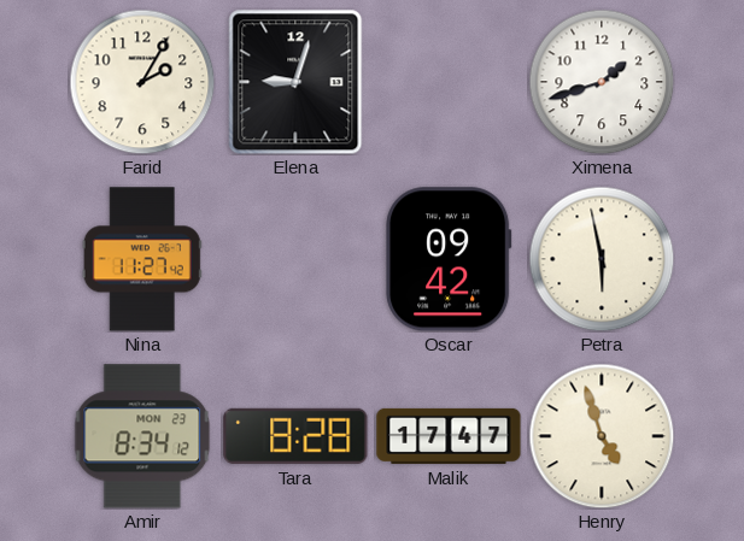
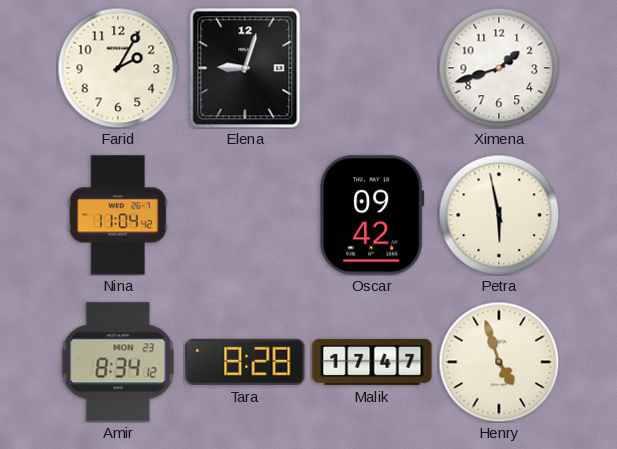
Nina: 11:27 -> 11:04
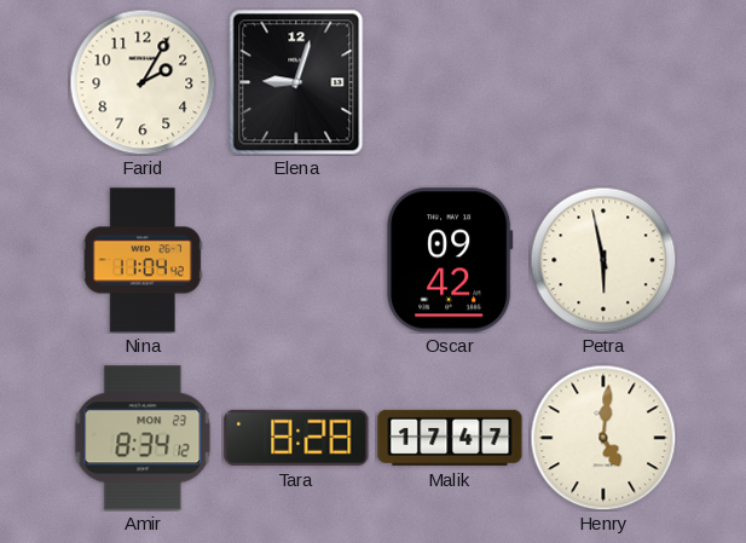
Ximena: 1:42 -> none
Henry: 4:57 -> 5:01
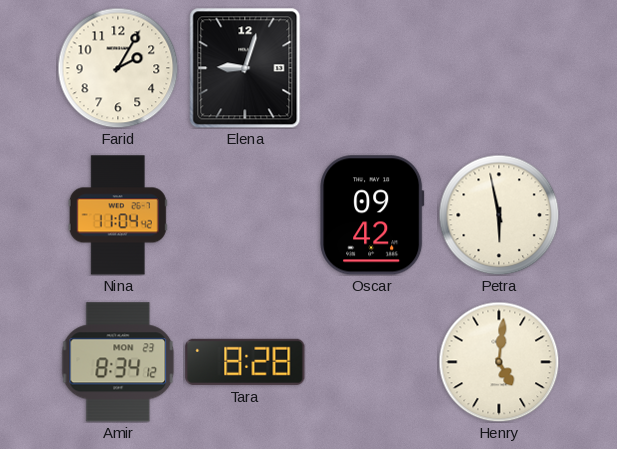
Malik: 17:47 -> none
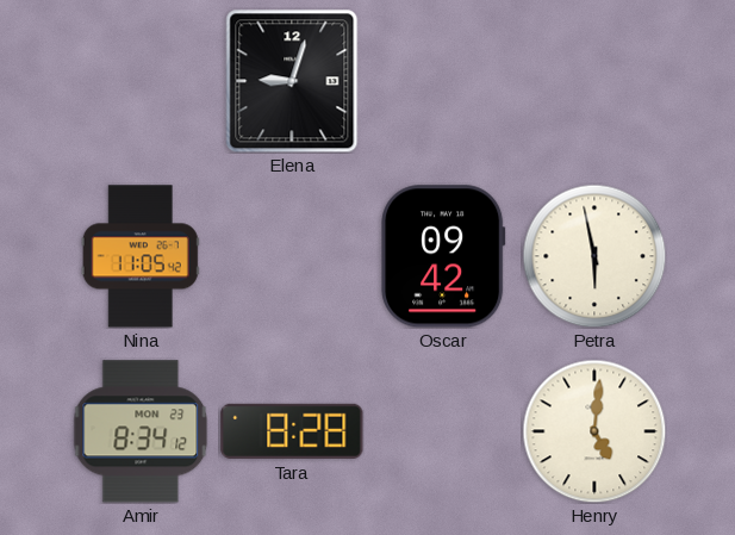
Farid: 2:05 -> none
Nina: 11:04 -> 11:05
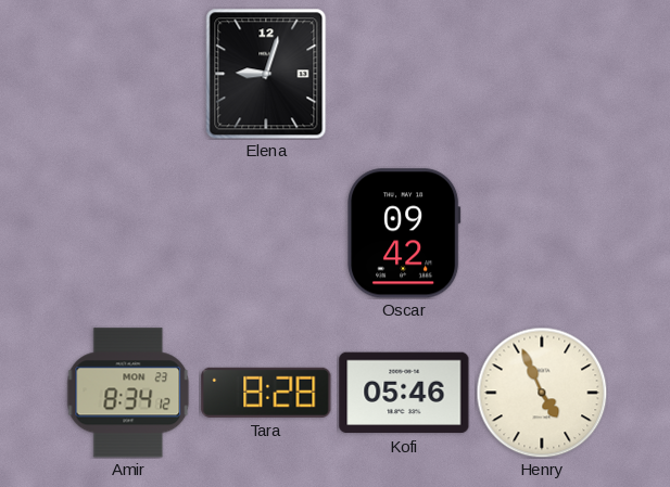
Nina: 11:05 -> none
Petra: 5:58 -> none
Kofi: none -> 05:46
Henry: 5:01 -> 4:56
